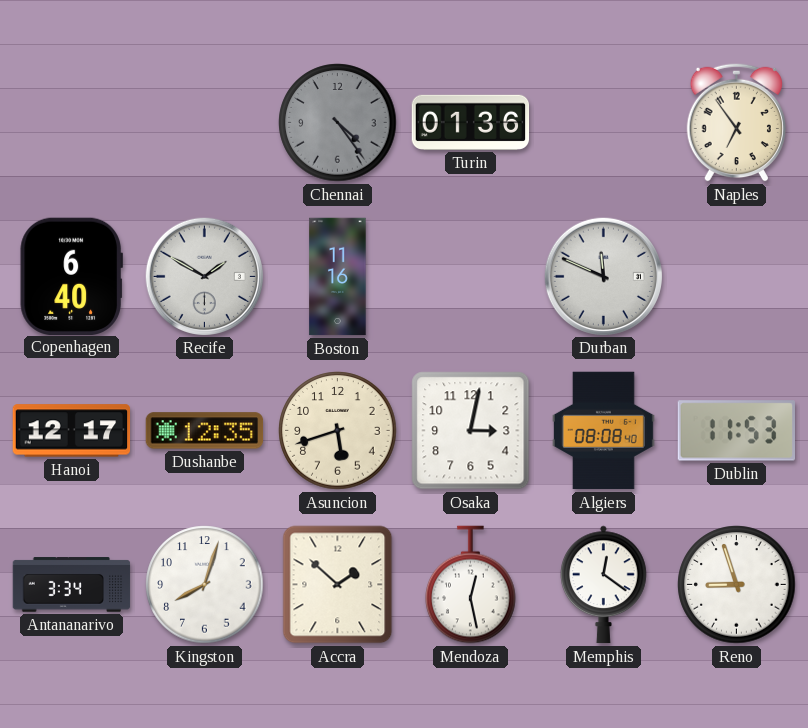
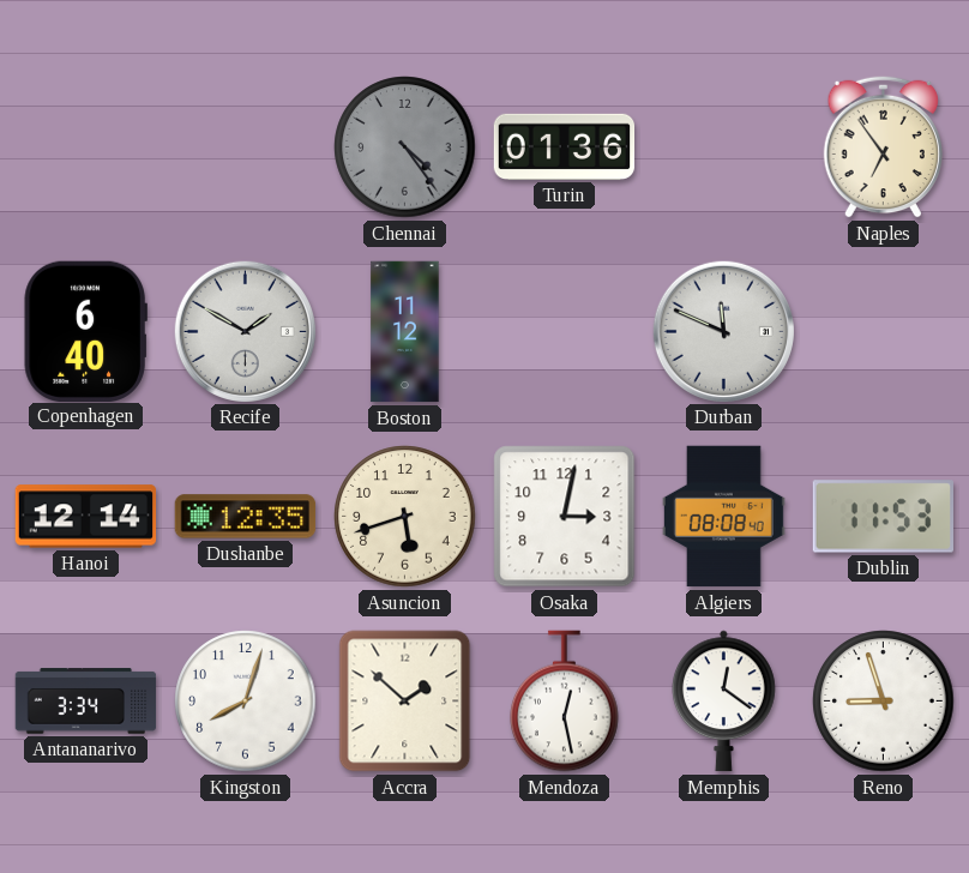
Boston: 11:16 -> 11:12
Hanoi: 12:17 -> 12:14
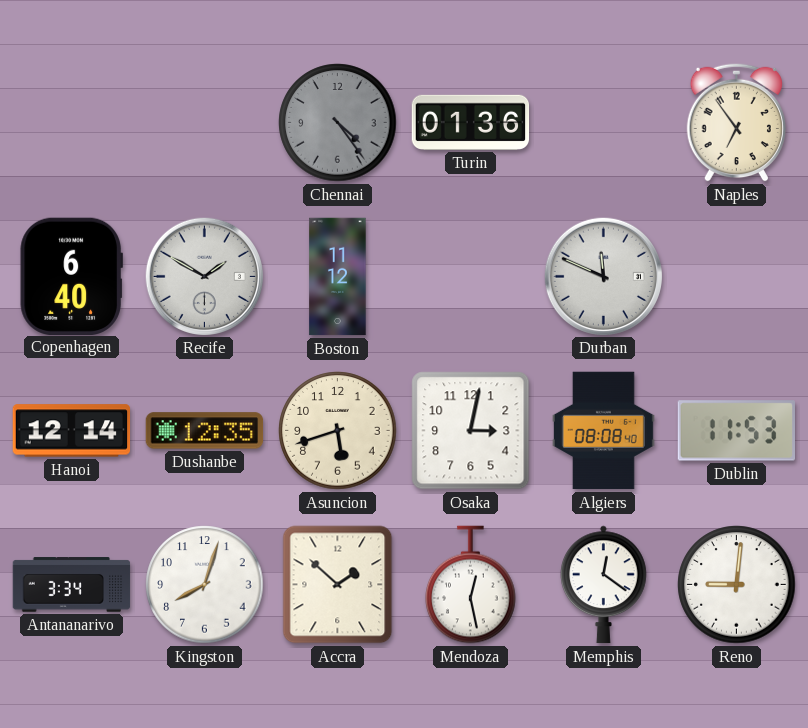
Reno: 8:57 -> 9:01
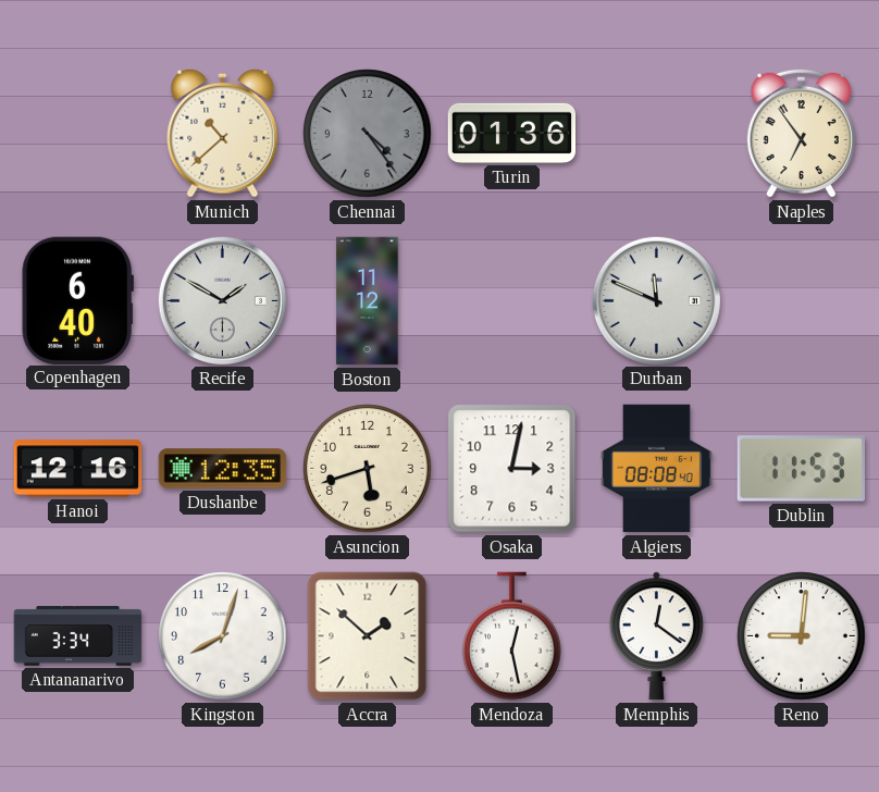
Munich: none -> 10:38
Hanoi: 12:14 -> 12:16
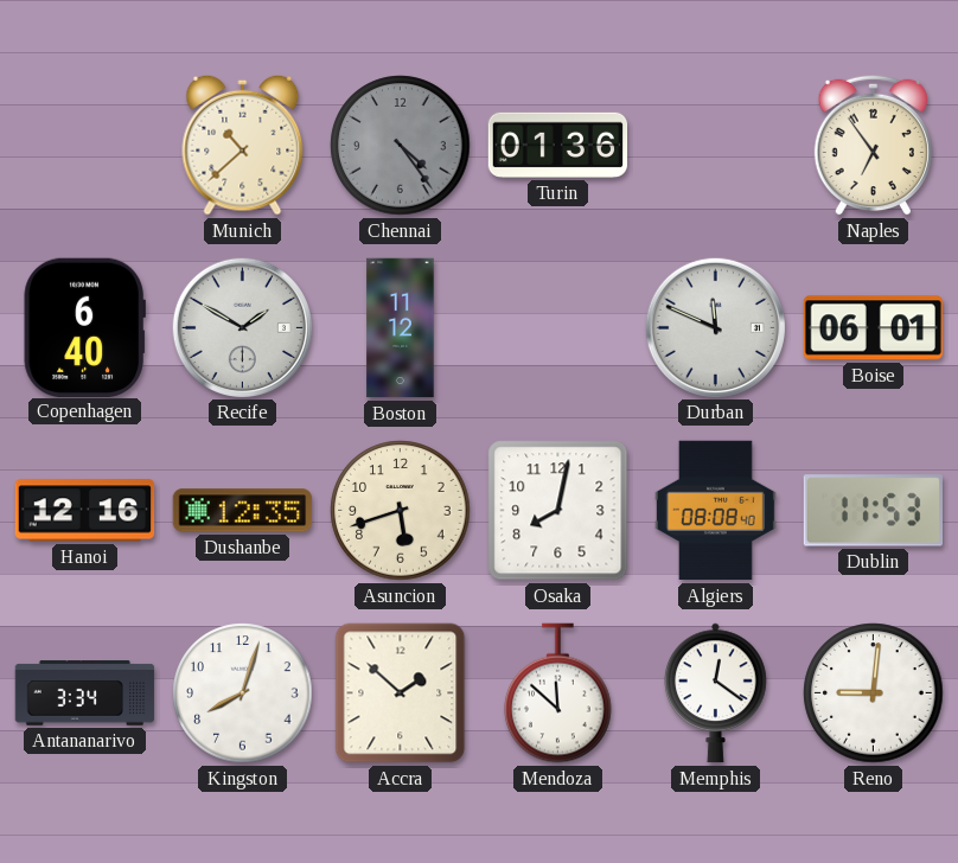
Boise: none -> 06:01
Osaka: 3:02 -> 8:02
Mendoza: 12:28 -> 11:52
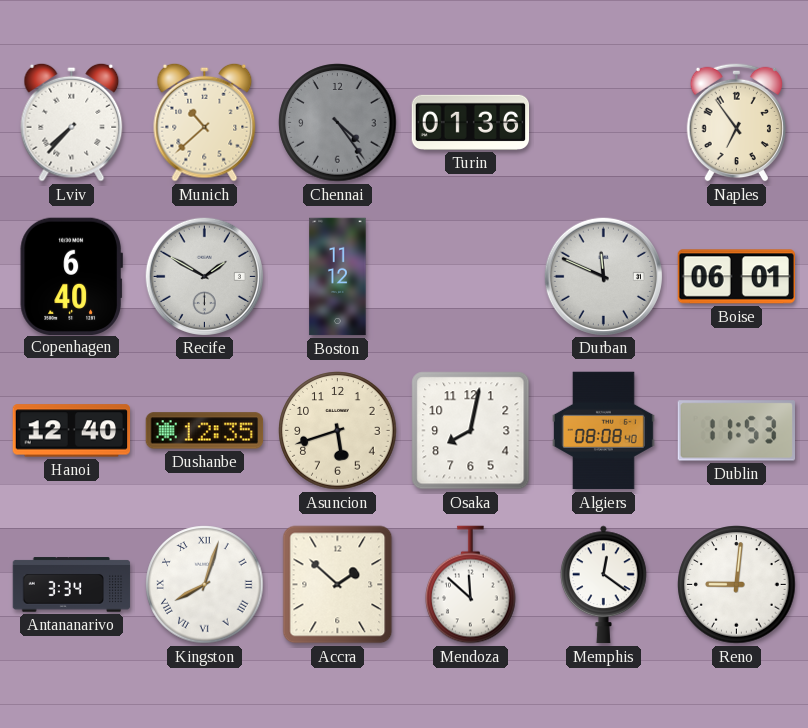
Lviv: none -> 7:37
Hanoi: 12:16 -> 12:40
Kingston numerals: Arabic -> Roman
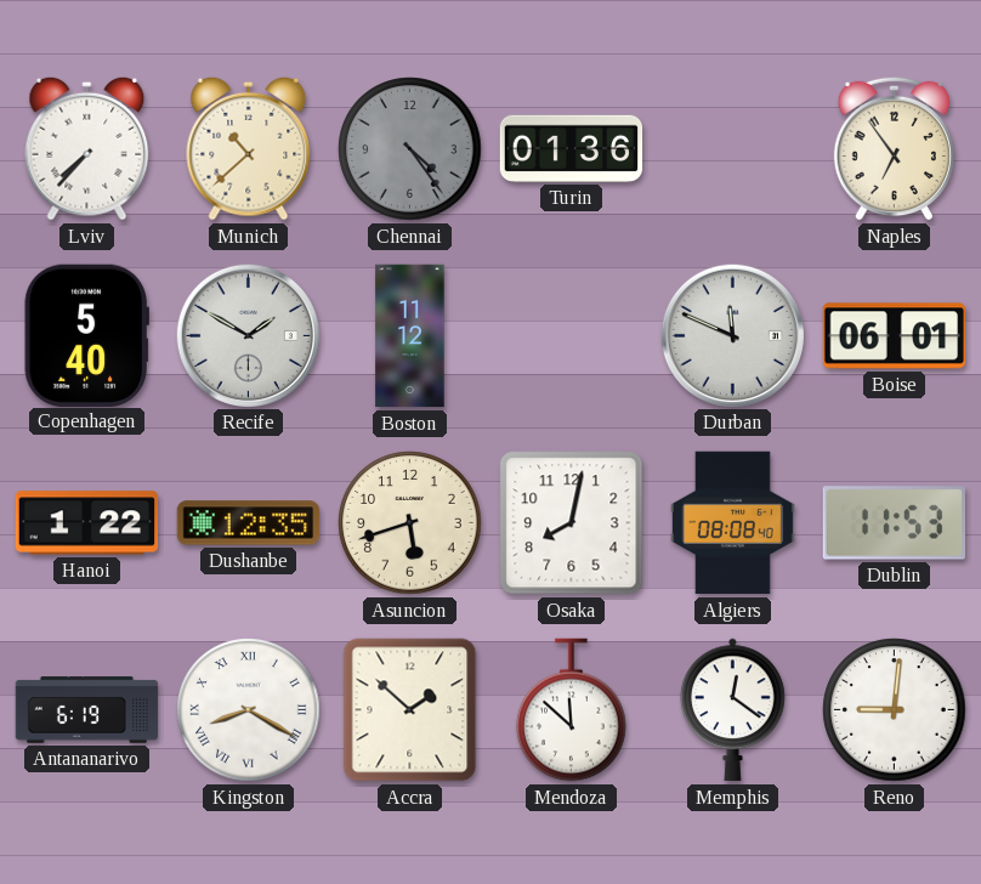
Copenhagen: 6:40 -> 5:40
Hanoi: 12:40 -> 1:22
Antananarivo: 3:34 -> 6:19
Kingston: 8:03 -> 8:20
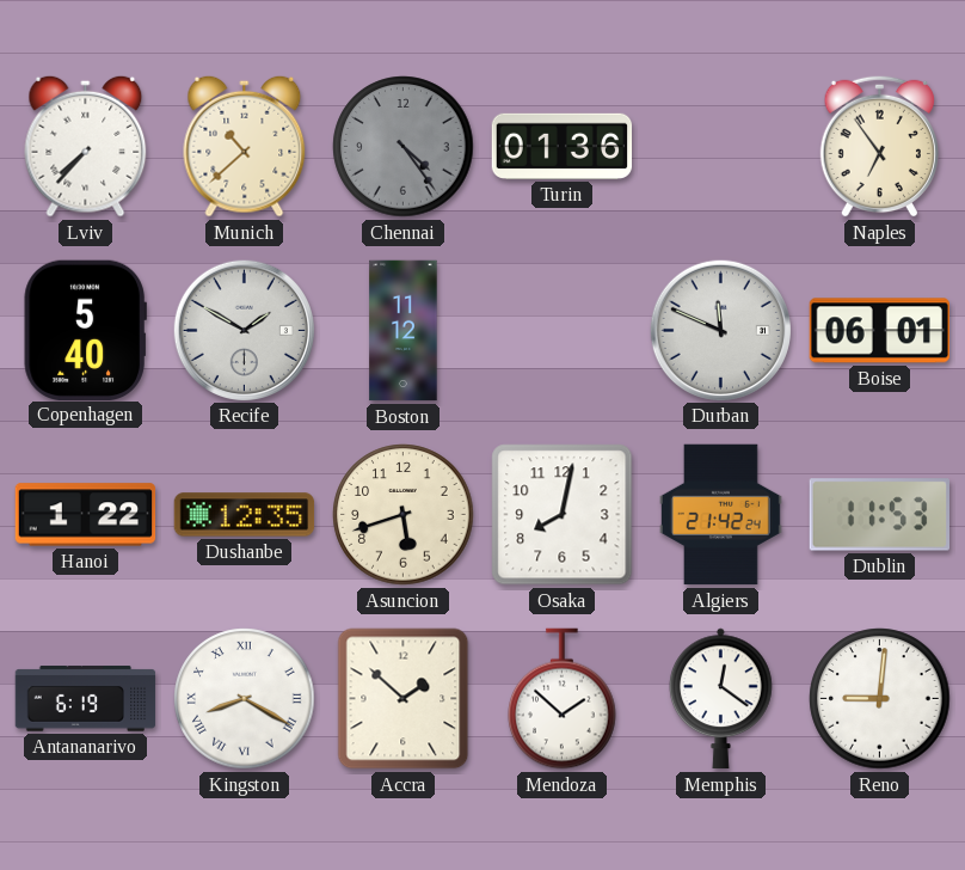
Algiers: 08:08 -> 21:42
Mendoza: 11:52 -> 1:52
